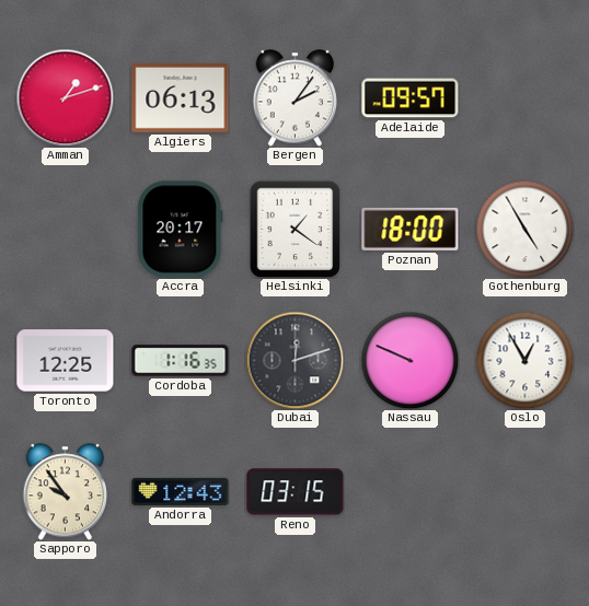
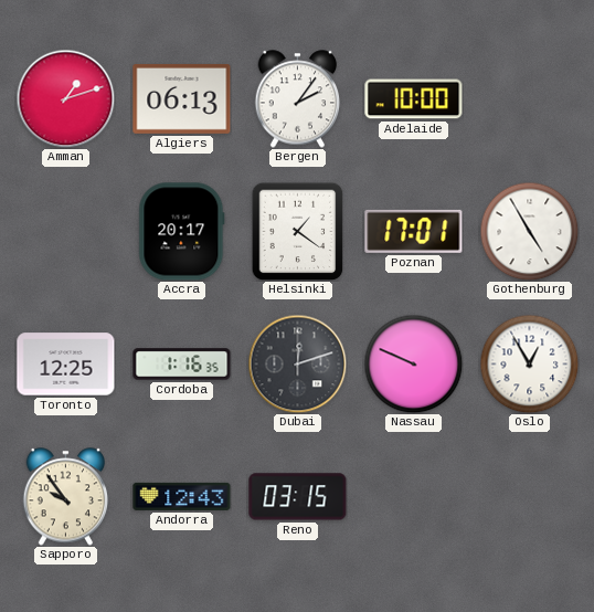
Adelaide: 09:57 -> 10:00
Poznan: 18:00 -> 17:01
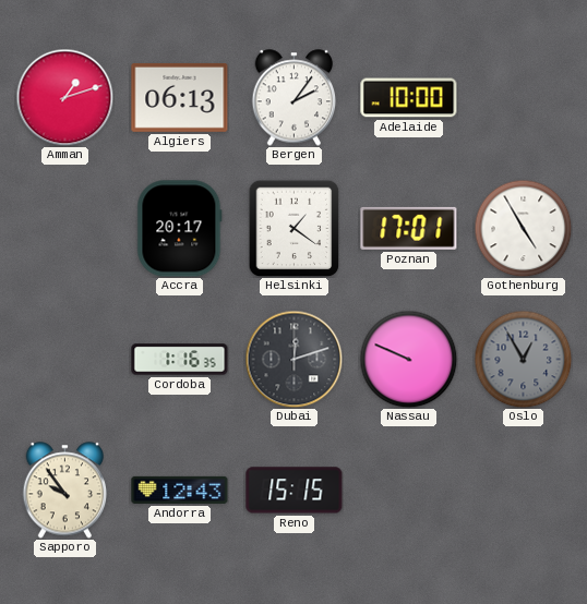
Toronto: 12:25 -> none
Oslo dial: white -> grey
Reno: 03:15 -> 15:15
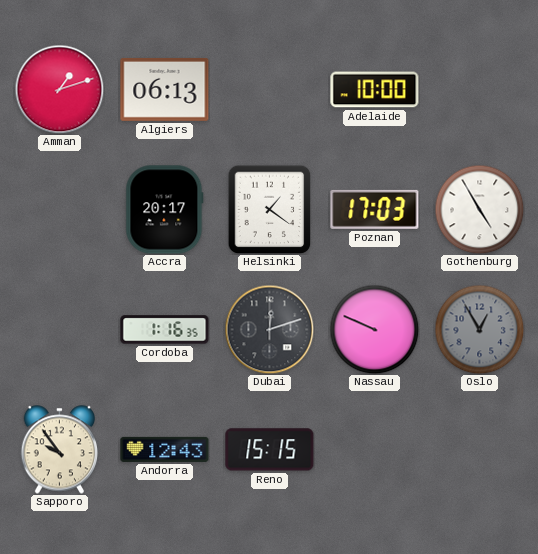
Bergen: 2:06 -> none
Poznan: 17:01 -> 17:03
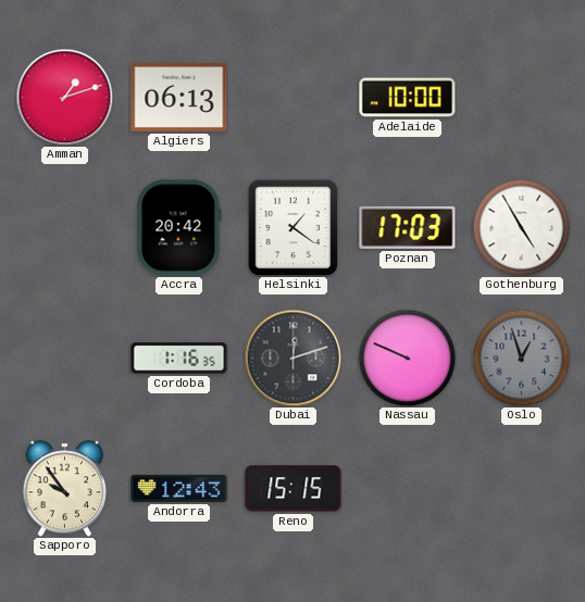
Accra: 20:17 -> 20:42
Oslo: 12:55 -> 12:57
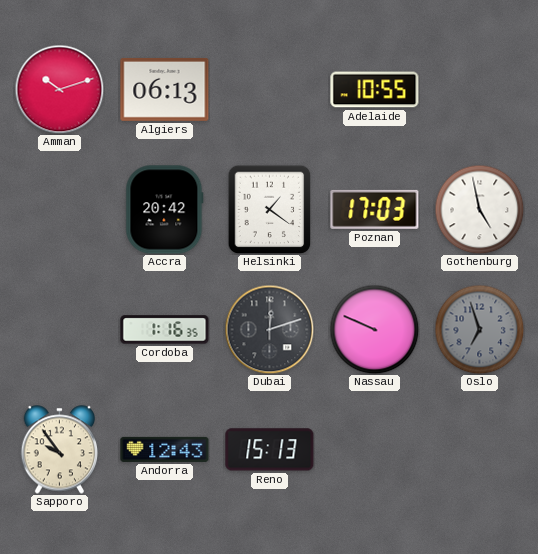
Amman: 1:12 -> 10:12
Adelaide: 10:00 -> 10:55
Gothenburg: 4:55 -> 4:58
Oslo: 12:57 -> 6:57
Reno: 15:15 -> 15:13
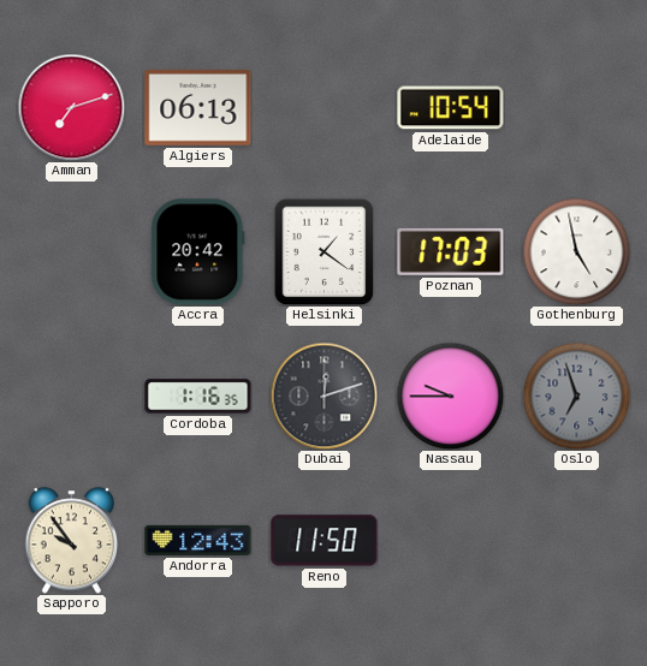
Amman: 10:12 -> 7:12
Adelaide: 10:55 -> 10:54
Nassau: 9:49 -> 9:45
Reno: 15:13 -> 11:50
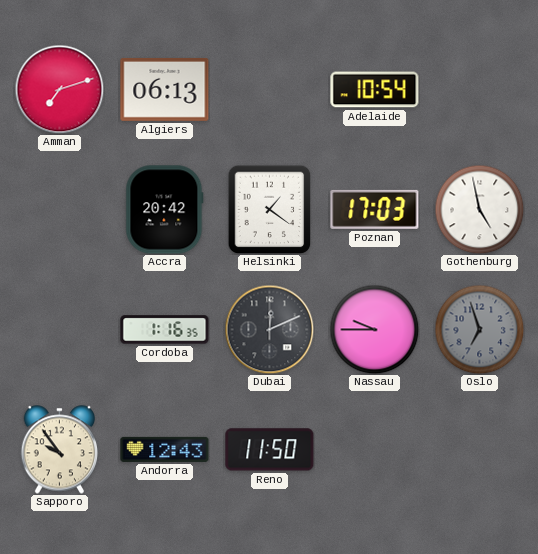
Dubai: 12:12 -> 12:11
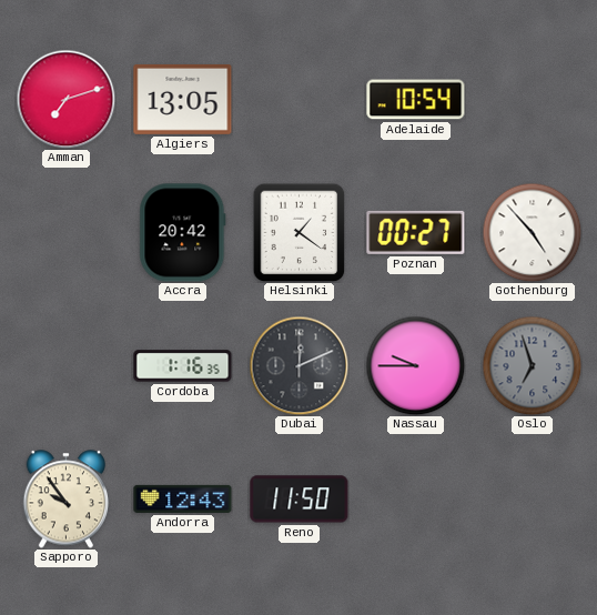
Algiers: 06:13 -> 13:05
Poznan: 17:03 -> 00:27
Gothenburg: 4:58 -> 4:53
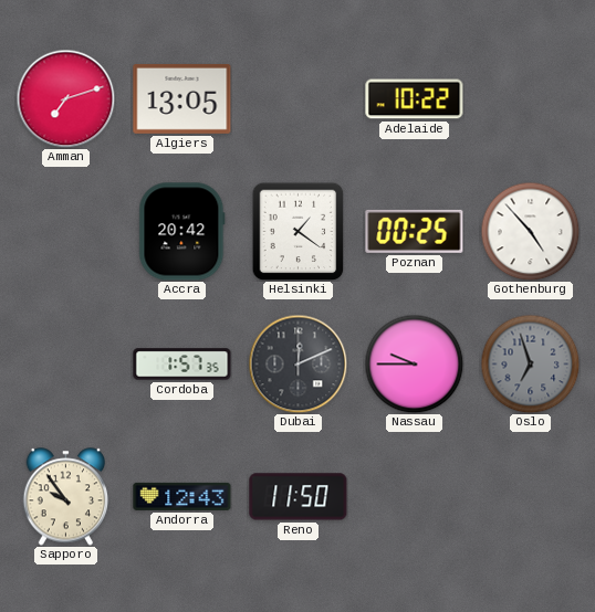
Adelaide: 10:54 -> 10:22
Poznan: 00:27 -> 00:25
Cordoba: 1:16 -> 1:57
